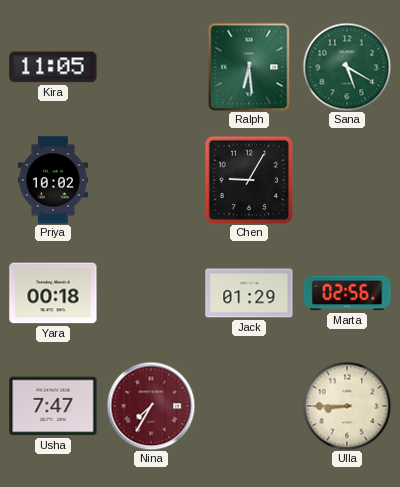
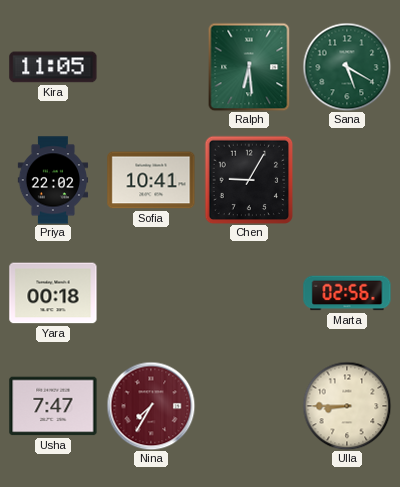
Priya: 10:02 -> 22:02
Sofia: none -> 10:41
Jack: 01:29 -> none
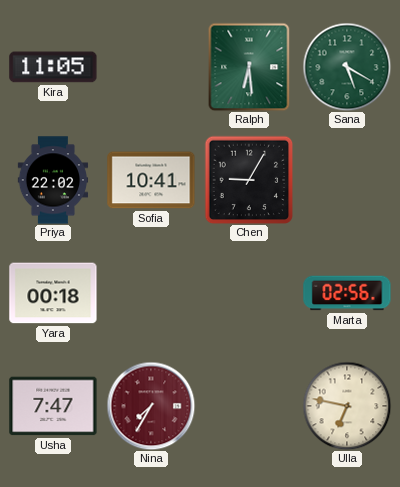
Ulla: 8:45 -> 6:47
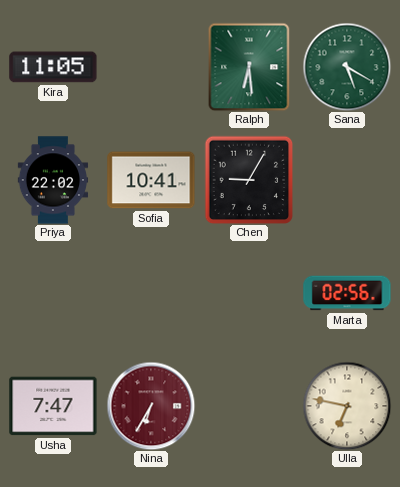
Yara: 00:18 -> none
Nina: 7:35 -> 6:35
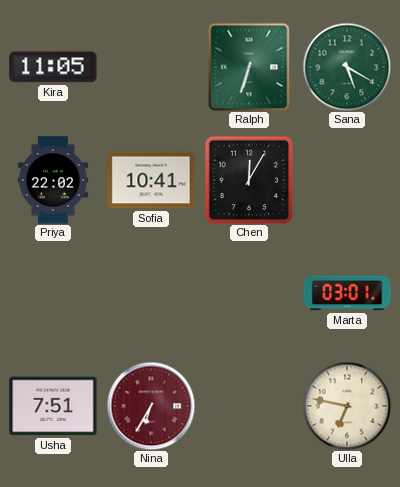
Ralph: 6:29 -> 6:33
Chen: 9:05 -> 12:05
Marta: 02:56 -> 03:01
Usha: 7:47 -> 7:51
